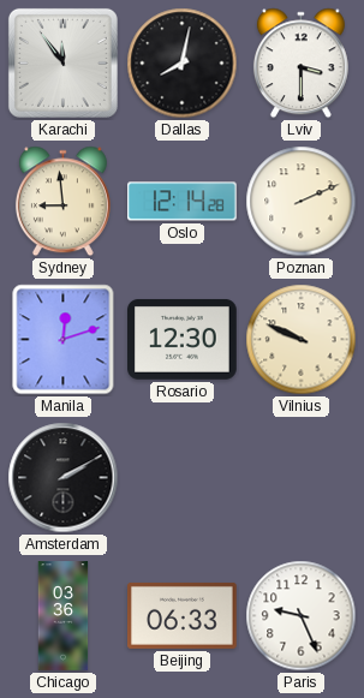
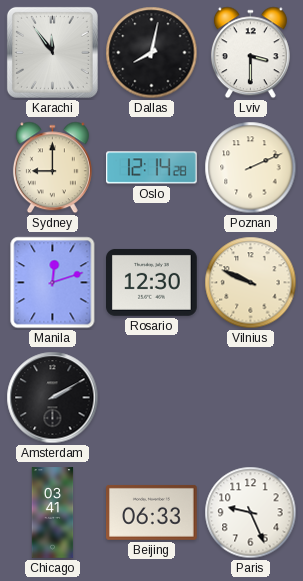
Sydney: 8:59 -> 9:00
Chicago: 03:36 -> 03:41
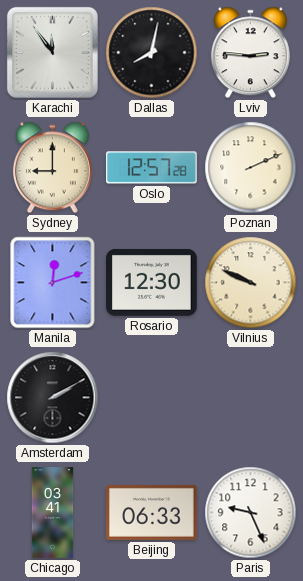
Lviv: 3:30 -> 2:46
Oslo: 12:14 -> 12:57
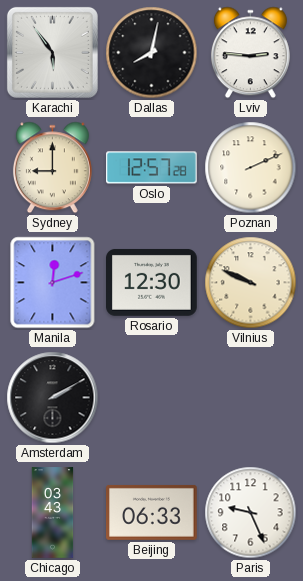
Karachi: 11:54 -> 5:54
Chicago: 03:41 -> 03:43
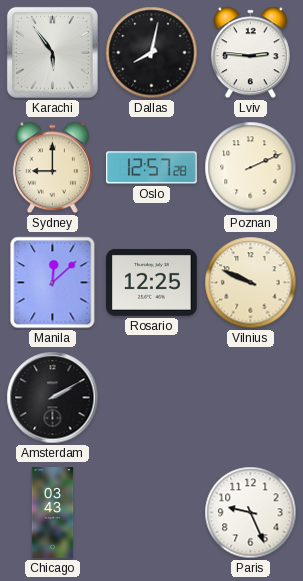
Manila: 12:12 -> 12:08
Rosario: 12:30 -> 12:25
Beijing: 06:33 -> none
